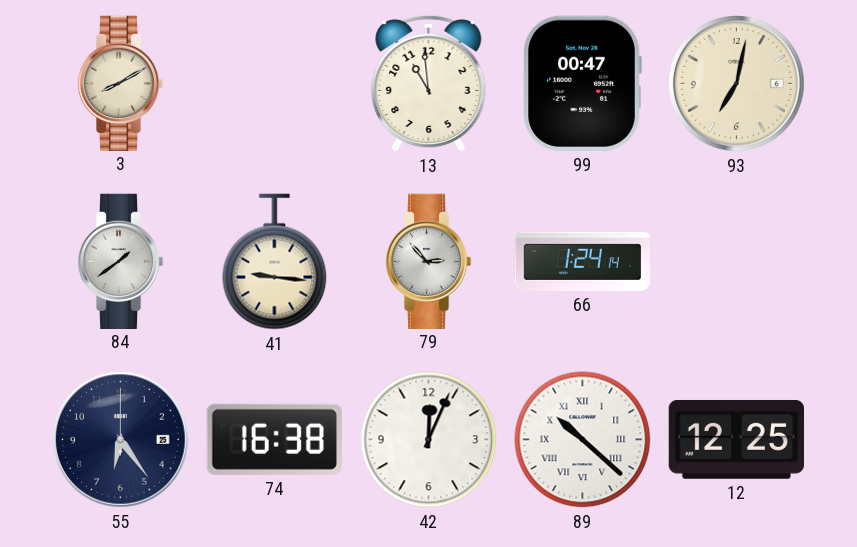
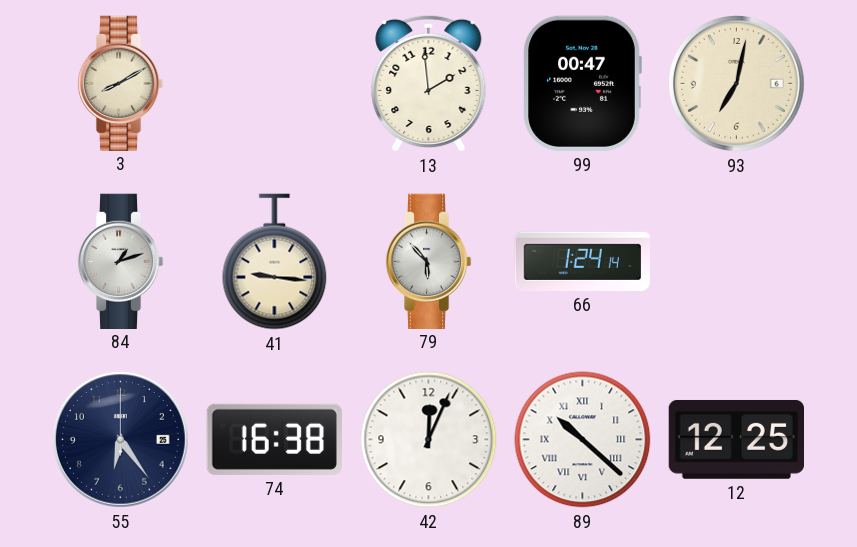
13: 10:59 -> 1:59
84: 1:39 -> 1:12
79: 2:53 -> 5:53
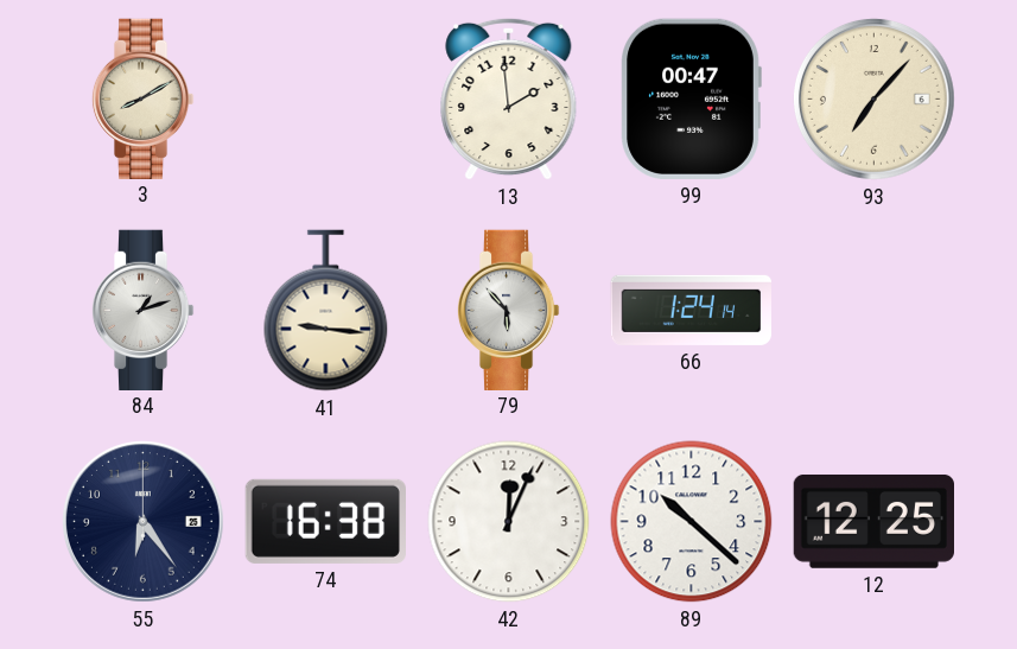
93: 7:02 -> 7:07
89 numerals: Roman -> Arabic
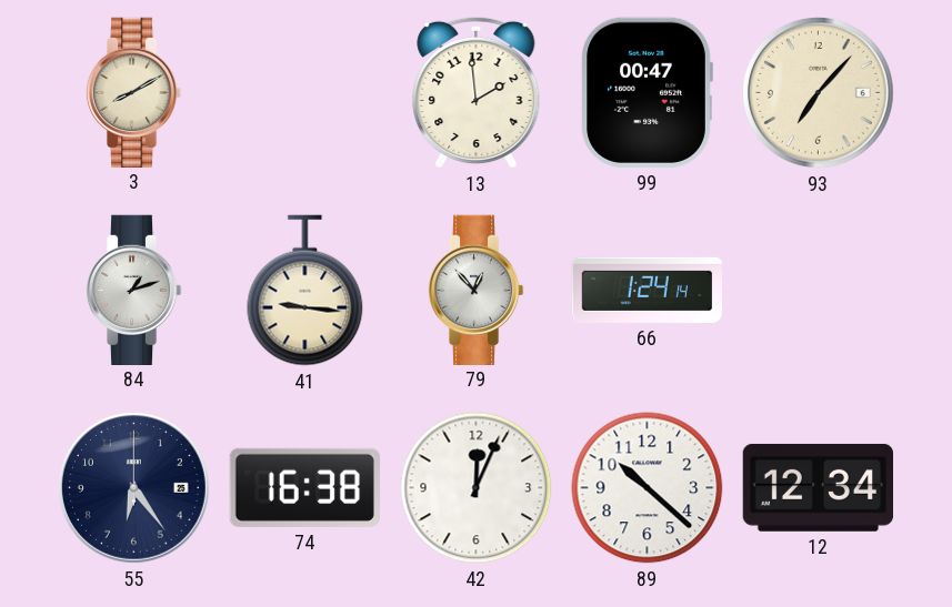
79: 5:53 -> 12:53
12: 12:25 -> 12:34
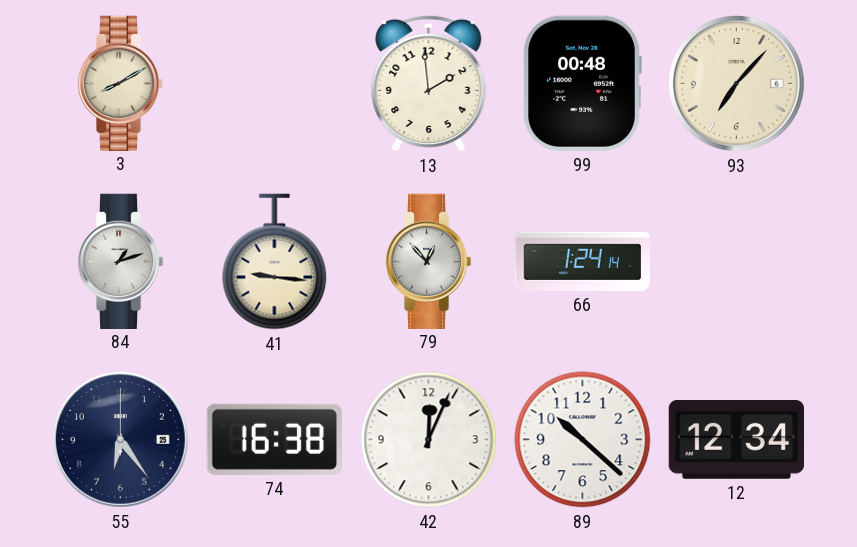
99: 00:47 -> 00:48
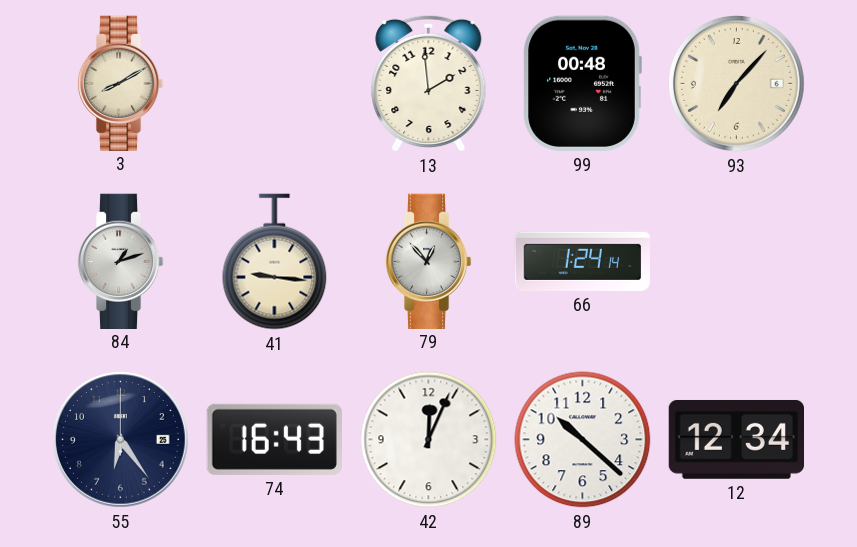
74: 16:38 -> 16:43
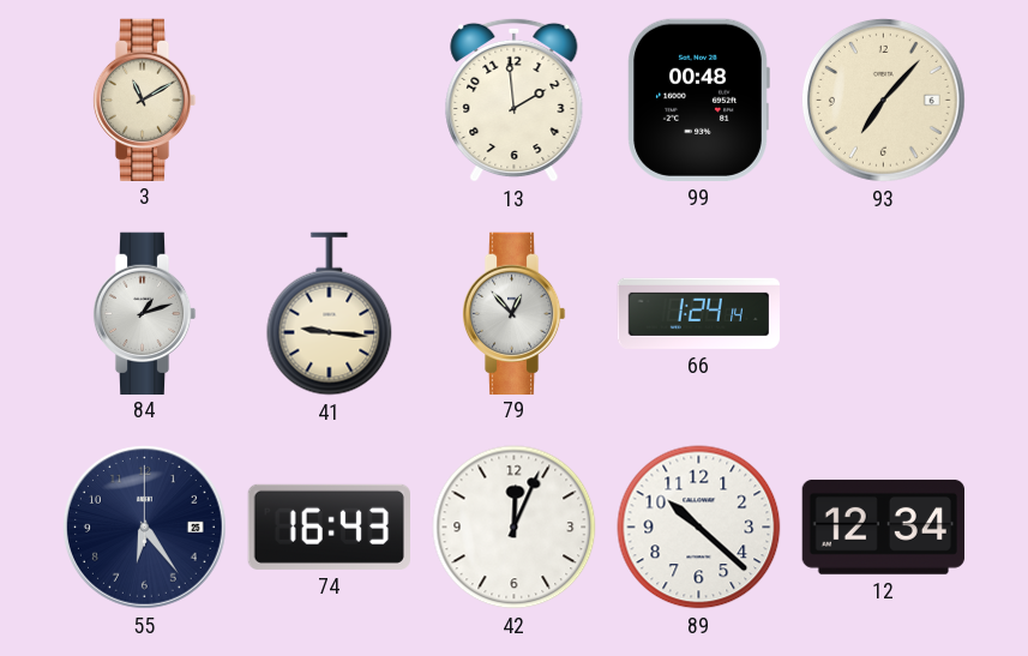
3: 8:10 -> 11:10
